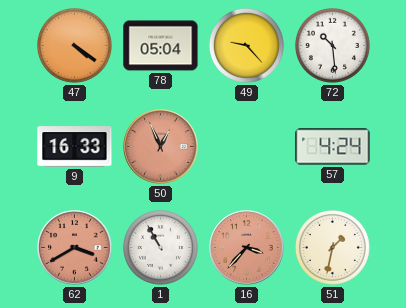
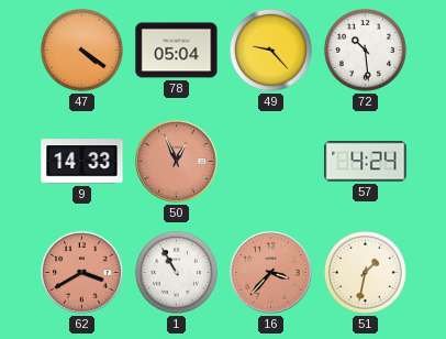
9: 16:33 -> 14:33
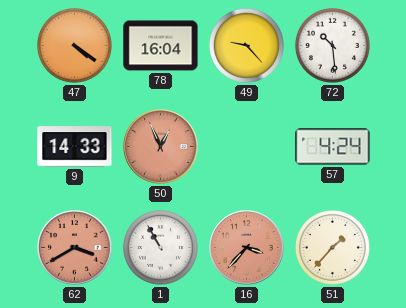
78: 05:04 -> 16:04
51: 1:32 -> 1:37
